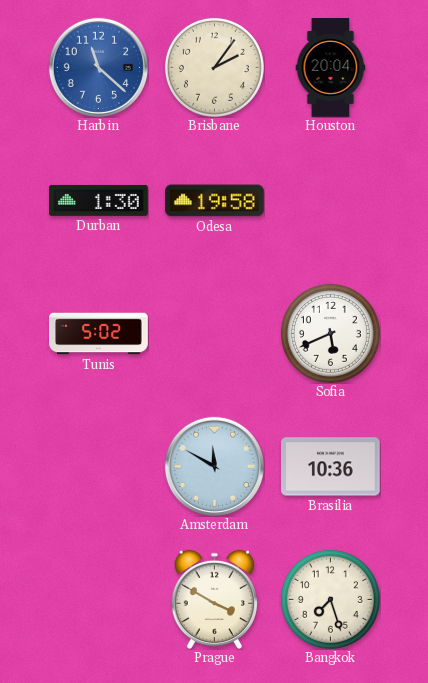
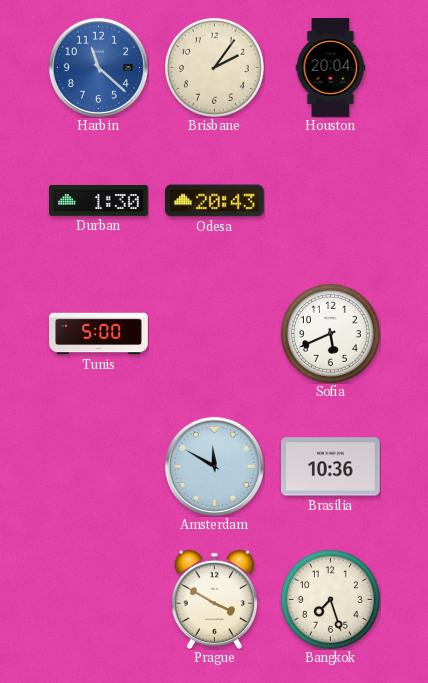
Odesa: 19:58 -> 20:43
Tunis: 5:02 -> 5:00
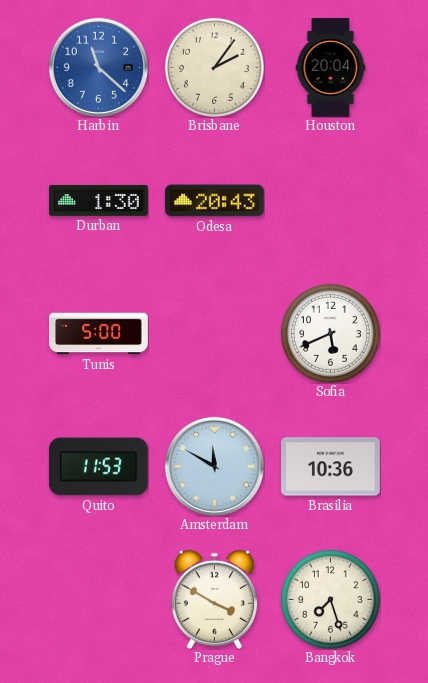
Quito: none -> 11:53
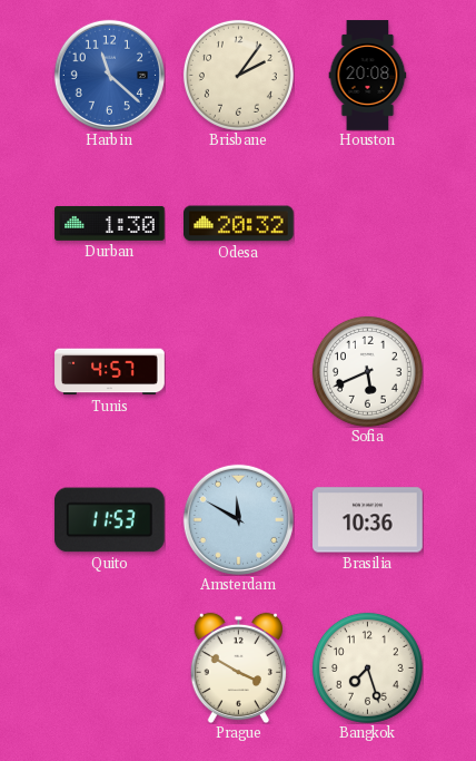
Houston: 20:04 -> 20:08
Odesa: 20:43 -> 20:32
Tunis: 5:00 -> 4:57
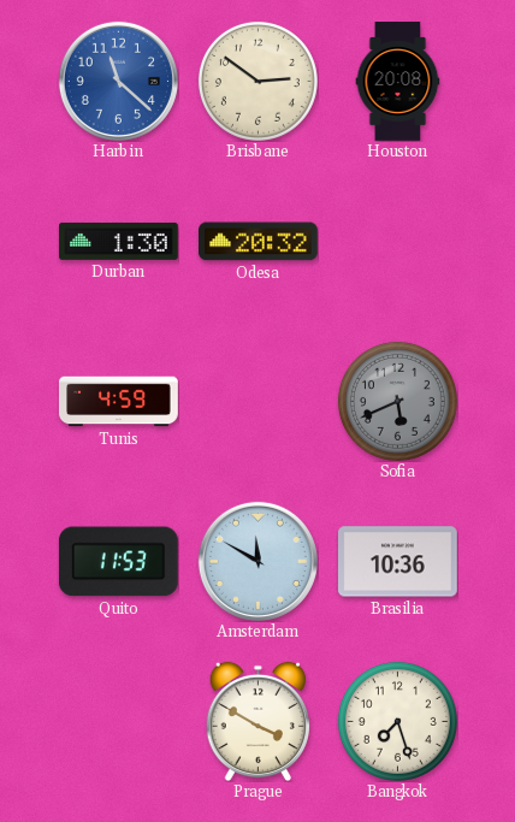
Brisbane: 2:06 -> 2:51
Tunis: 4:57 -> 4:59
Sofia dial: white -> grey
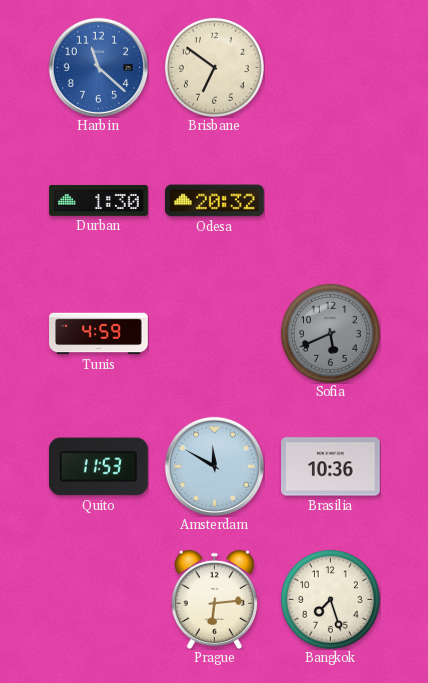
Brisbane: 2:51 -> 6:51
Houston: 20:08 -> none
Prague: 3:50 -> 6:14
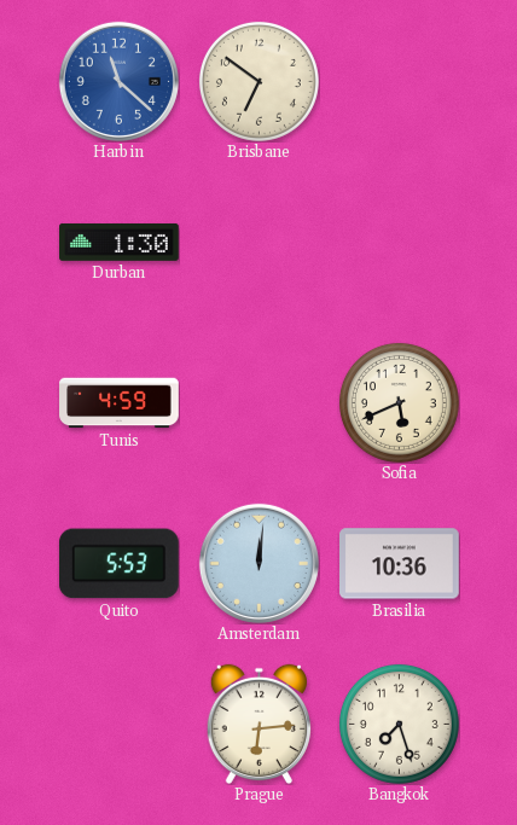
Odesa: 20:32 -> none
Sofia dial: grey -> cream
Quito: 11:53 -> 5:53
Amsterdam: 11:50 -> 12:01
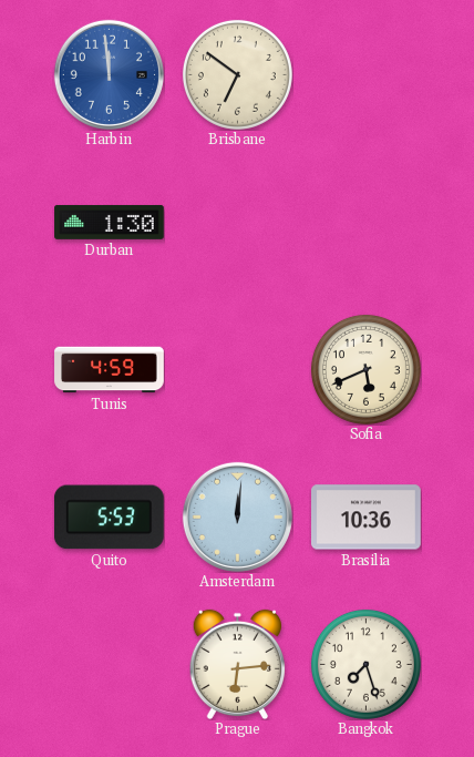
Harbin: 11:22 -> 11:59
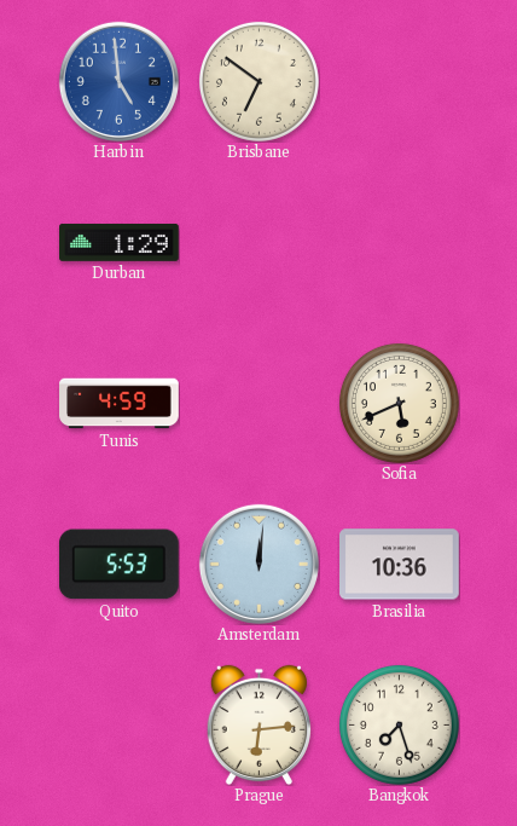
Harbin: 11:59 -> 4:59
Durban: 1:30 -> 1:29
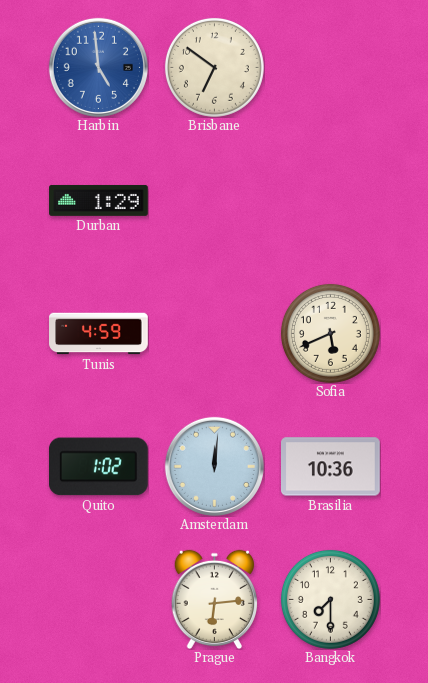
Quito: 5:53 -> 1:02
Bangkok: 7:27 -> 7:30
